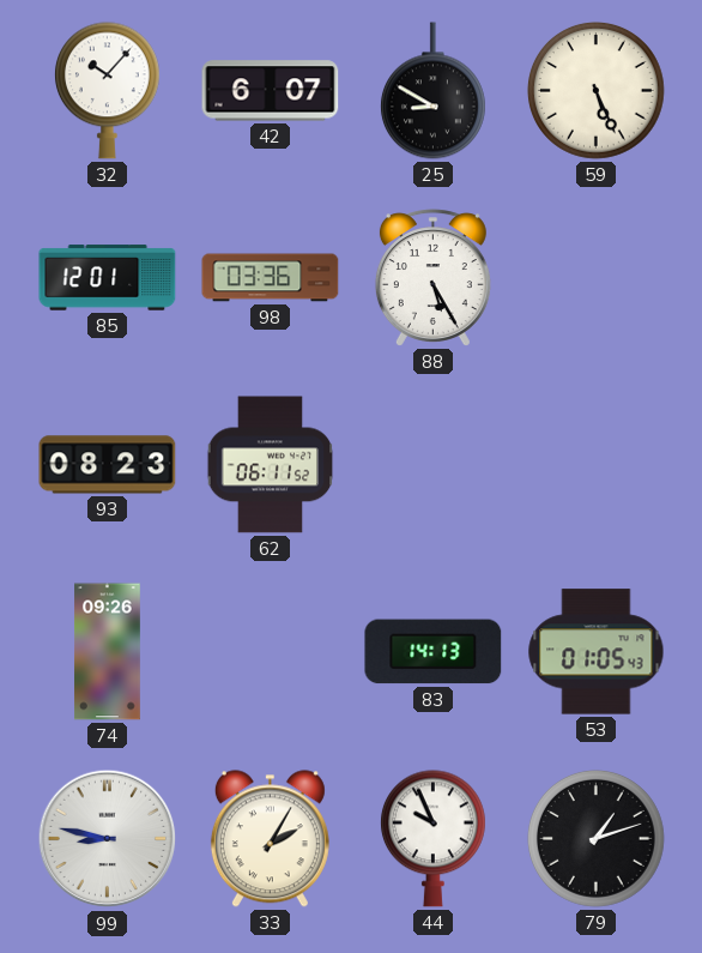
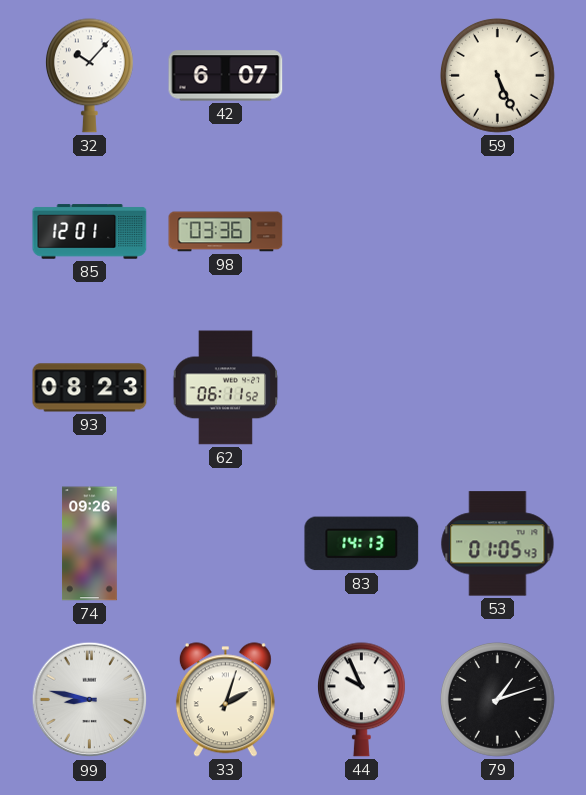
25: 8:50 -> none
88: 5:25 -> none
33: 2:05 -> 2:03
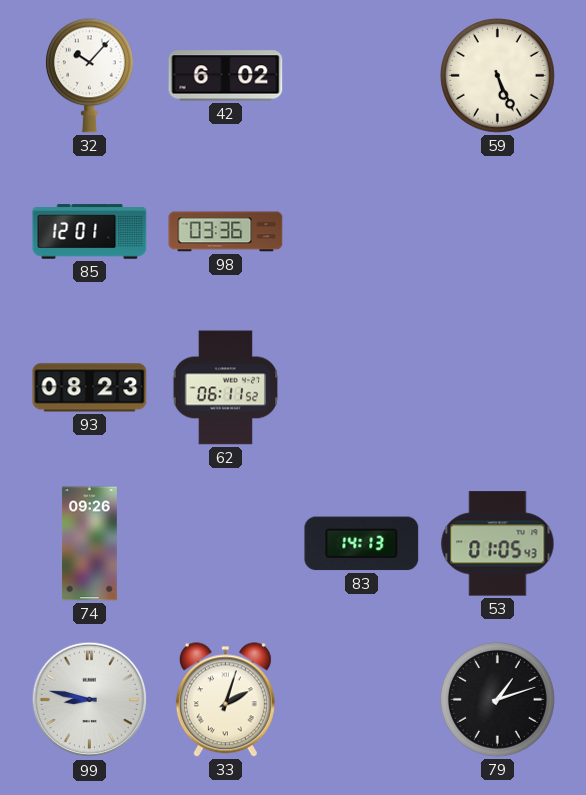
42: 6:07 -> 6:02
44: 9:56 -> none
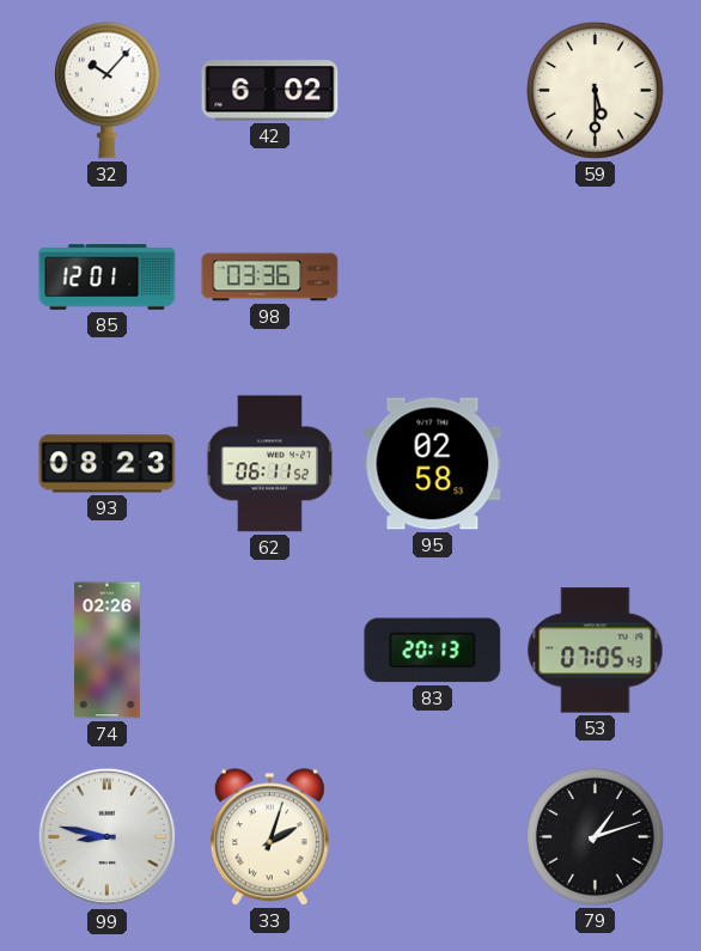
59: 5:26 -> 5:30
95: none -> 02:58
74: 09:26 -> 02:26
83: 14:13 -> 20:13
53: 01:05 -> 07:05
